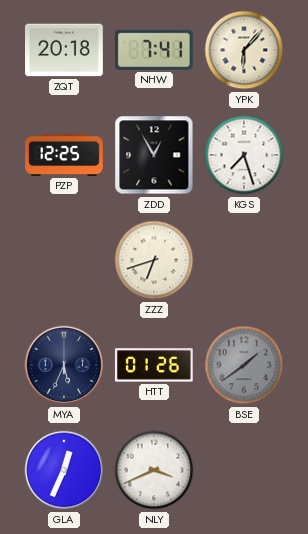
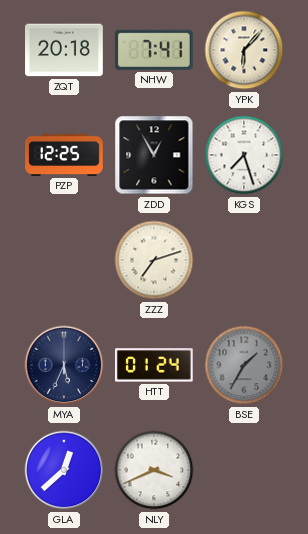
ZZZ: 6:42 -> 7:12
HTT: 01:26 -> 01:24
BSE: 1:39 -> 1:35
GLA: 12:34 -> 12:38
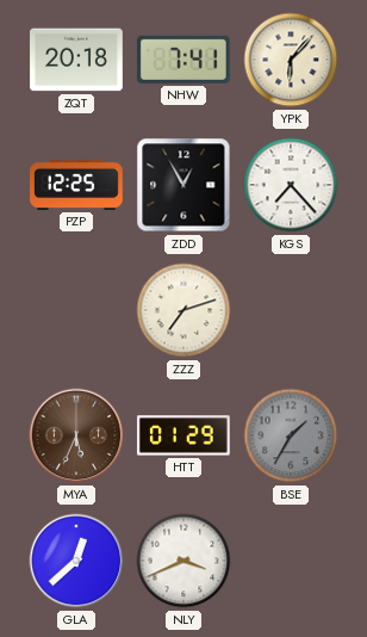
KGS: 7:27 -> 7:23
MYA dial: navy -> brown
HTT: 01:24 -> 01:29
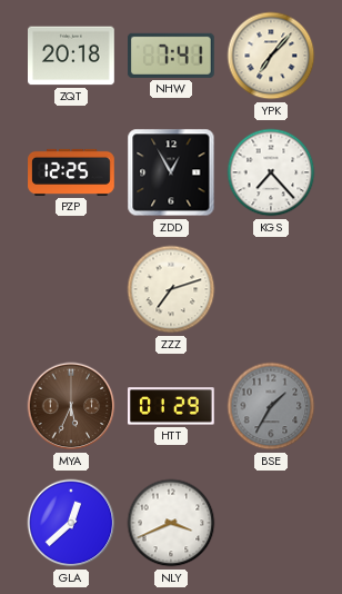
YPK: 6:07 -> 7:07
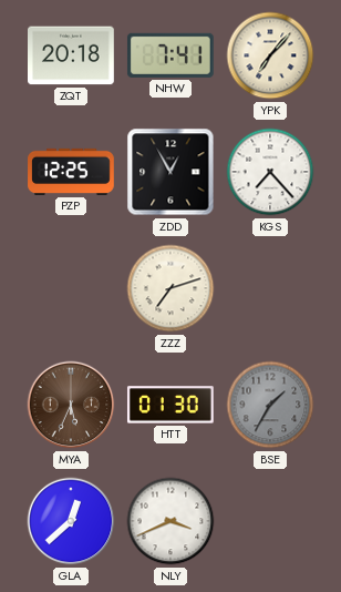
HTT: 01:29 -> 01:30
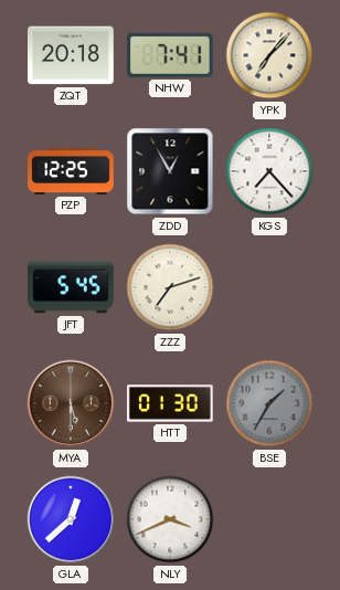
JFT: none -> 5:45
MYA: 5:34 -> 5:30
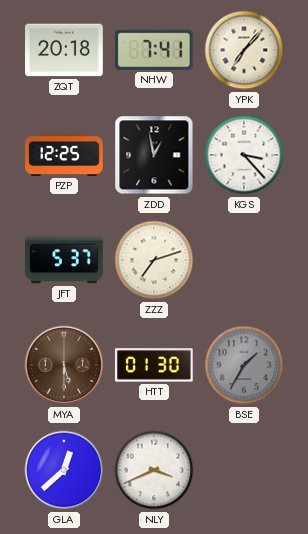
ZDD: 12:55 -> 12:58
KGS: 7:23 -> 3:23
JFT: 5:45 -> 5:37
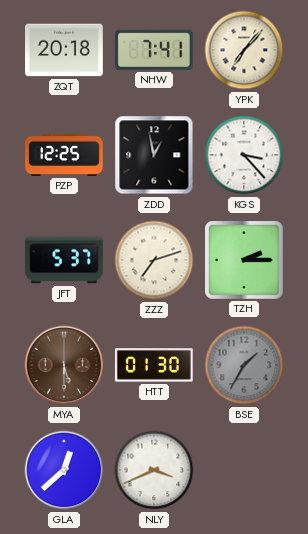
TZH: none -> 2:15
